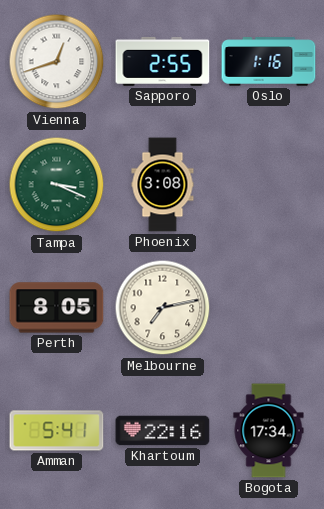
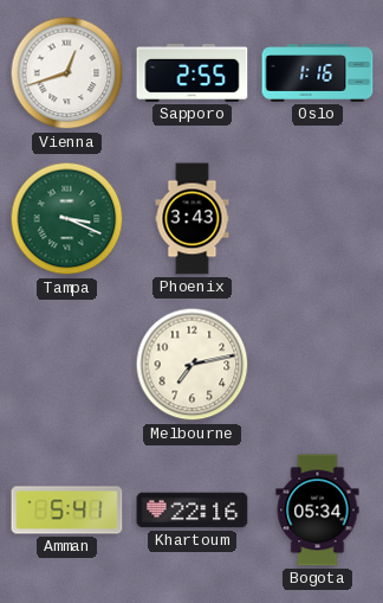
Phoenix: 3:08 -> 3:43
Perth: 8:05 -> none
Bogota: 17:34 -> 05:34
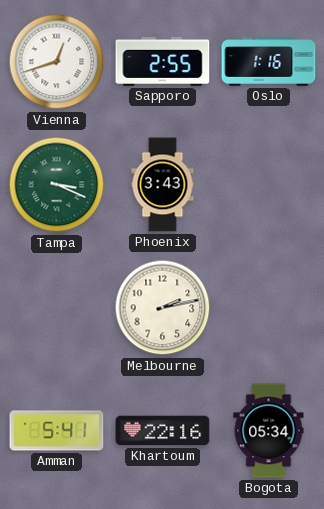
Melbourne: 7:13 -> 2:13
